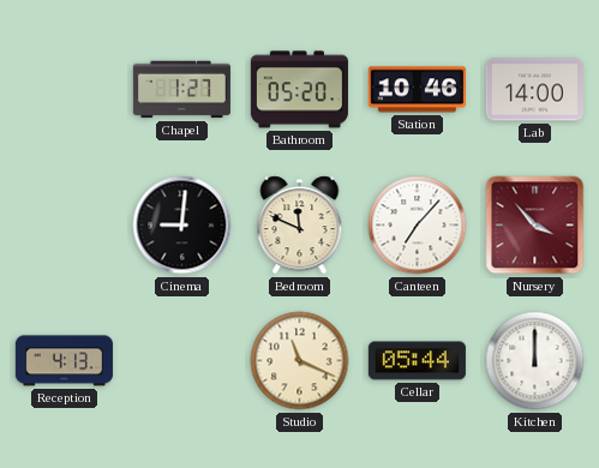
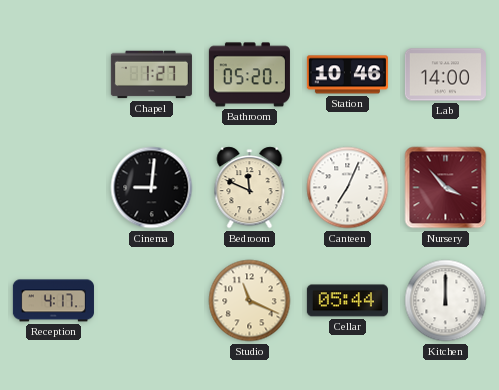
Canteen: 7:07 -> 7:04
Reception: 4:13 -> 4:17
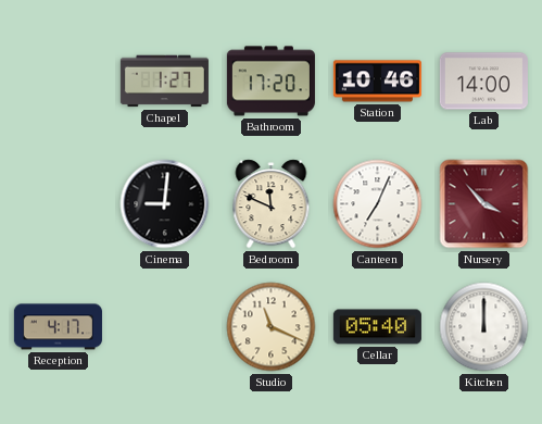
Bathroom: 05:20 -> 17:20
Cellar: 05:44 -> 05:40
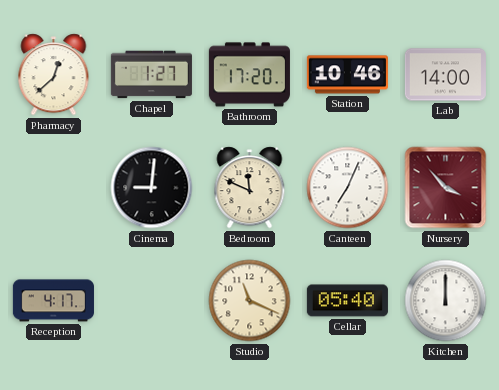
Pharmacy: none -> 12:38
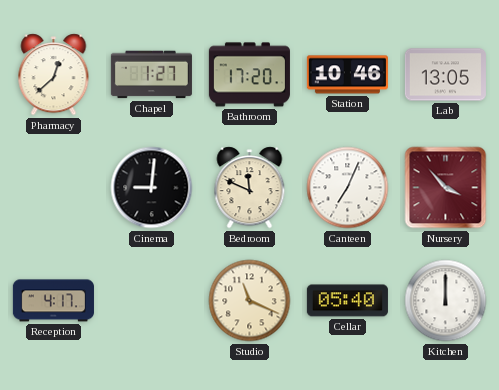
Lab: 14:00 -> 13:05
